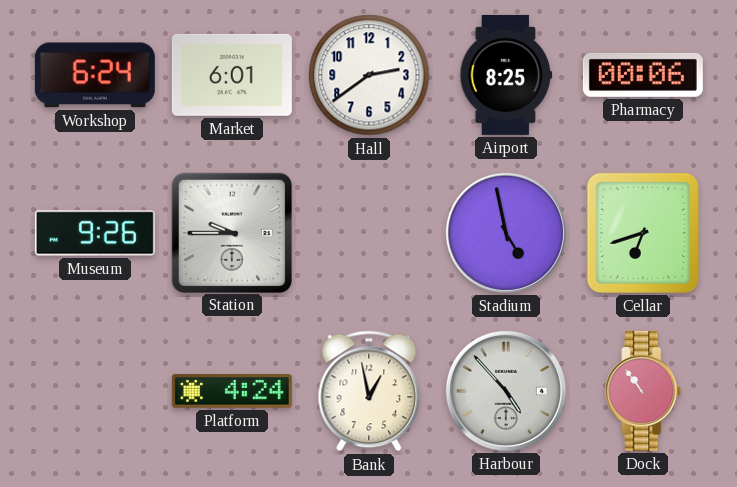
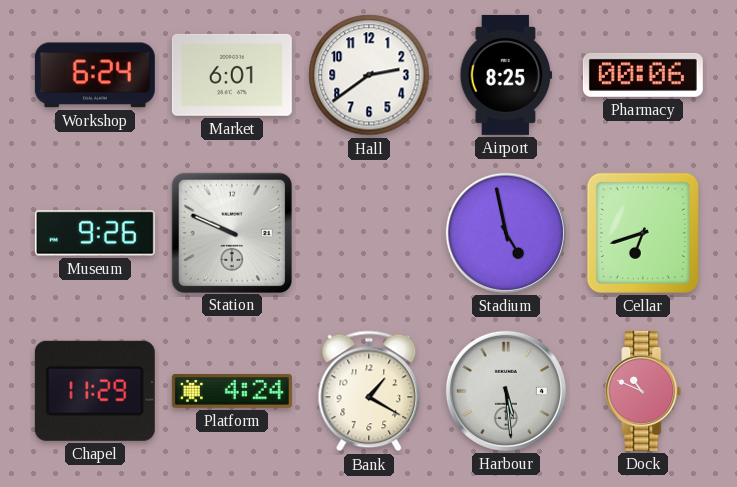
Station: 9:45 -> 9:49
Chapel: none -> 11:29
Bank: 12:58 -> 1:20
Harbour: 4:53 -> 5:29
Dock: 10:54 -> 10:49
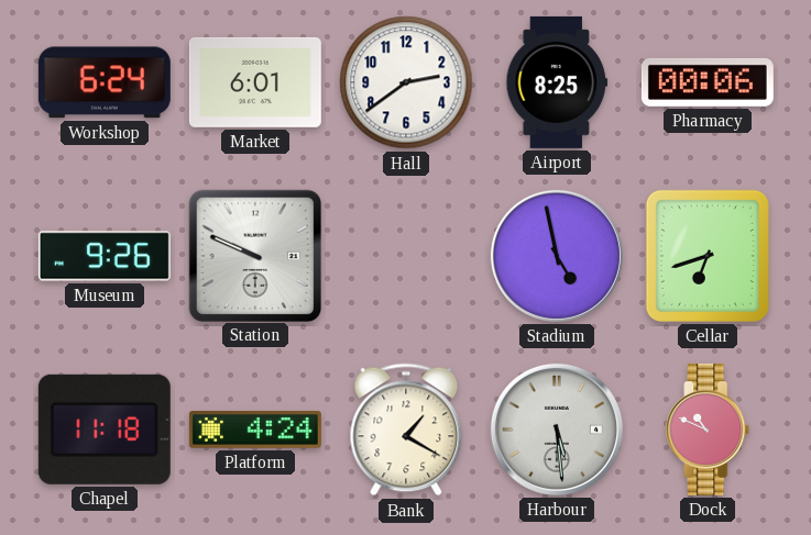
Chapel: 11:29 -> 11:18
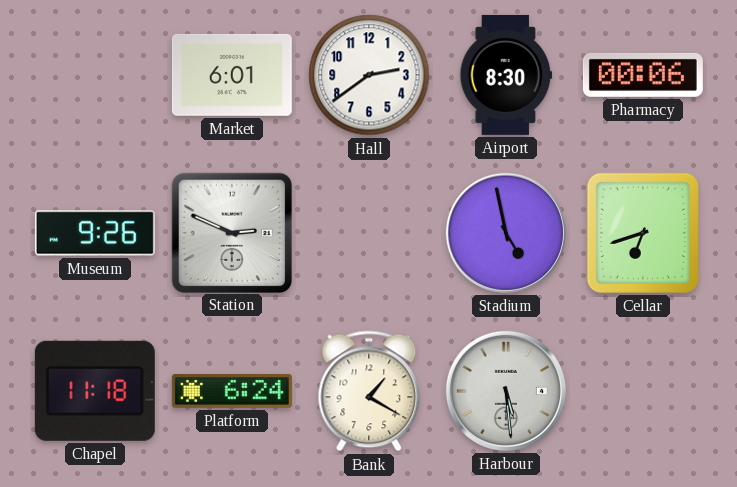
Workshop: 6:24 -> none
Airport: 8:25 -> 8:30
Station: 9:49 -> 2:49
Platform: 4:24 -> 6:24
Dock: 10:49 -> none
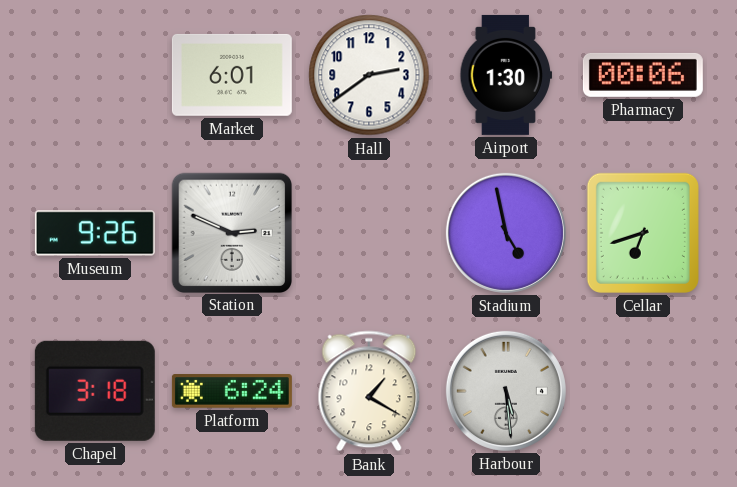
Airport: 8:30 -> 1:30
Chapel: 11:18 -> 3:18
